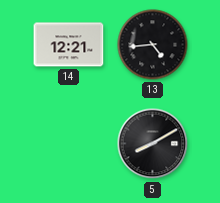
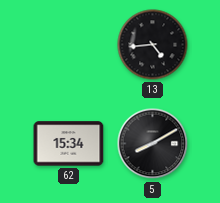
14: 12:21 -> none
62: none -> 15:34
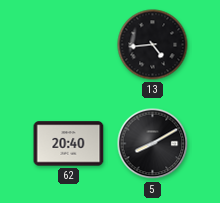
62: 15:34 -> 20:40
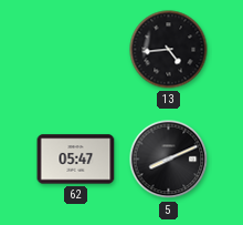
62: 20:40 -> 05:47
5: 8:10 -> 8:11
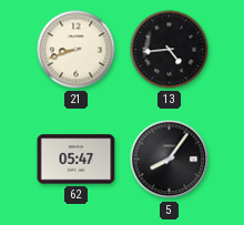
21: none -> 8:42
5: 8:11 -> 8:06
